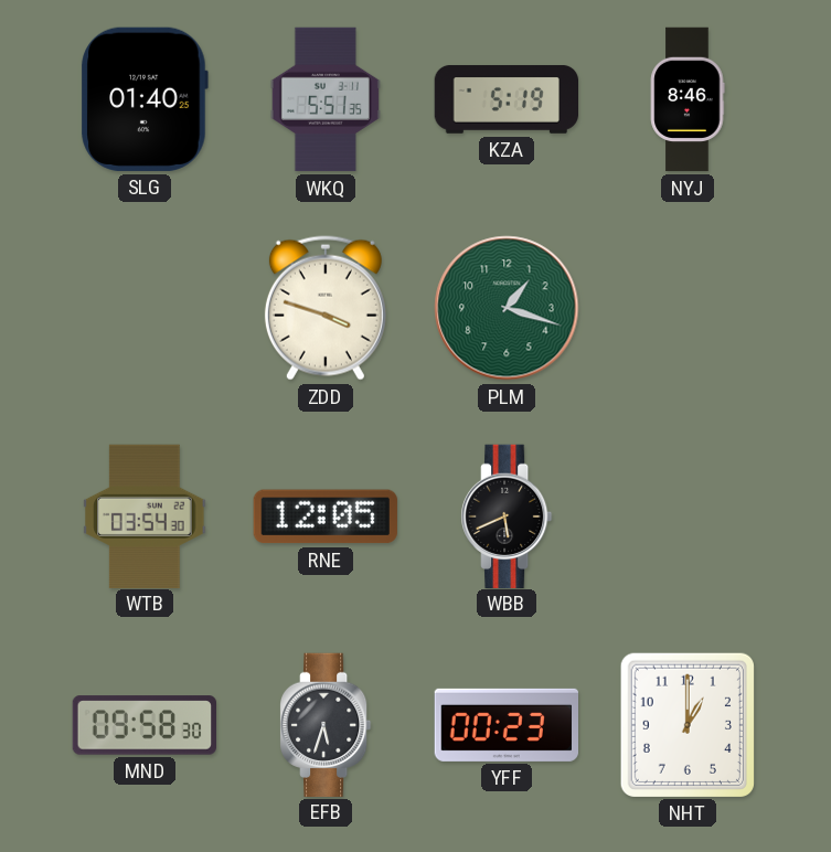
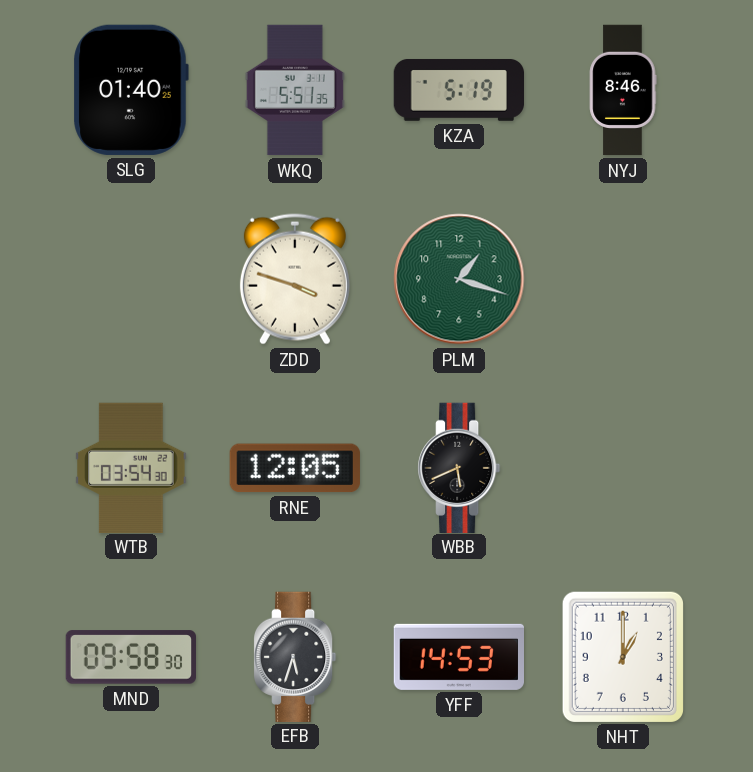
YFF: 00:23 -> 14:53
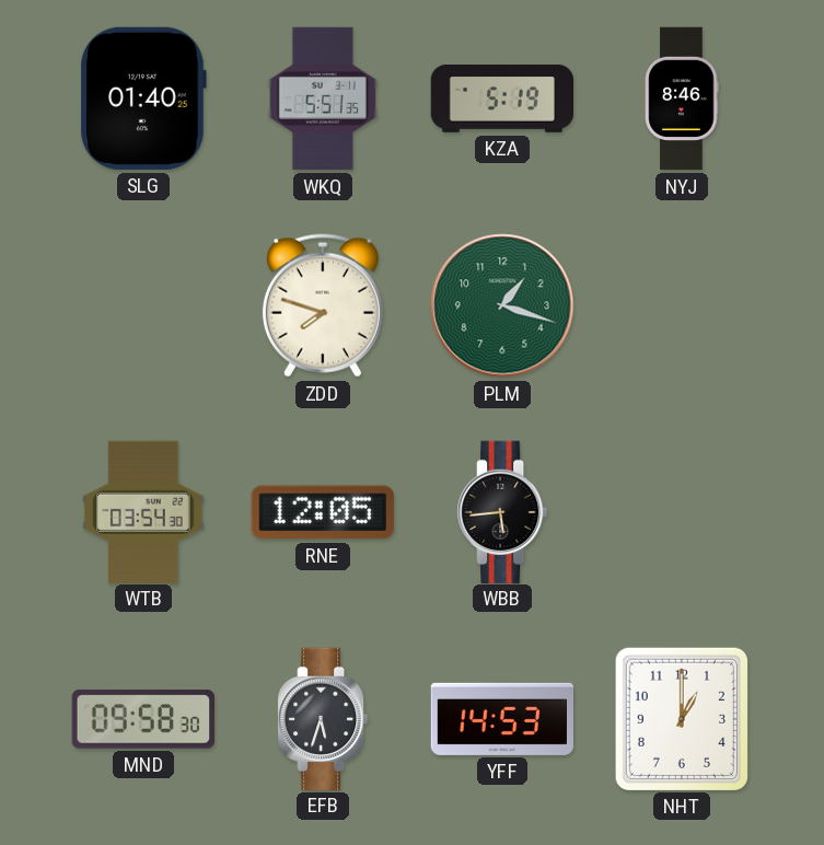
ZDD: 3:48 -> 7:48
WBB: 5:41 -> 5:44
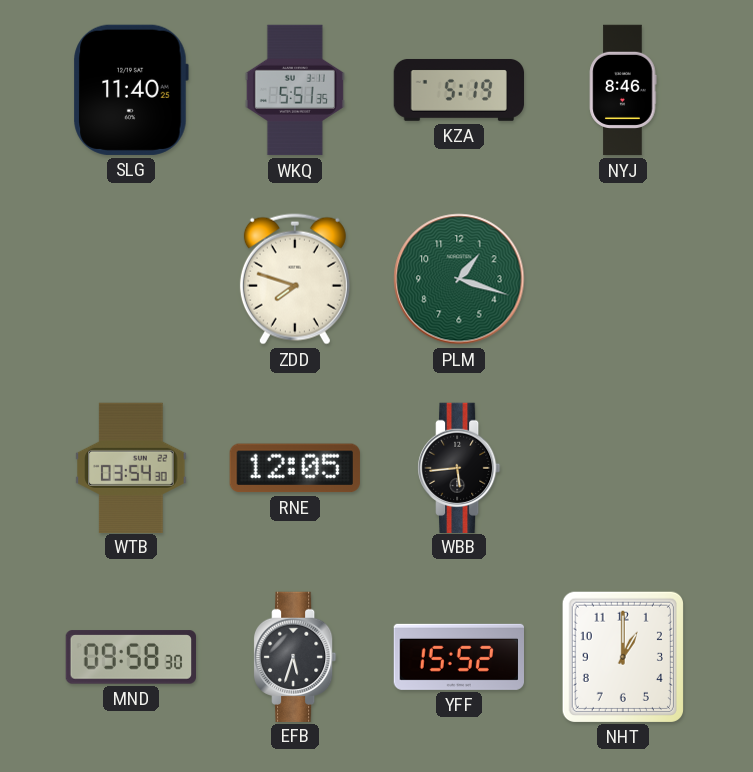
SLG: 01:40 -> 11:40
YFF: 14:53 -> 15:52
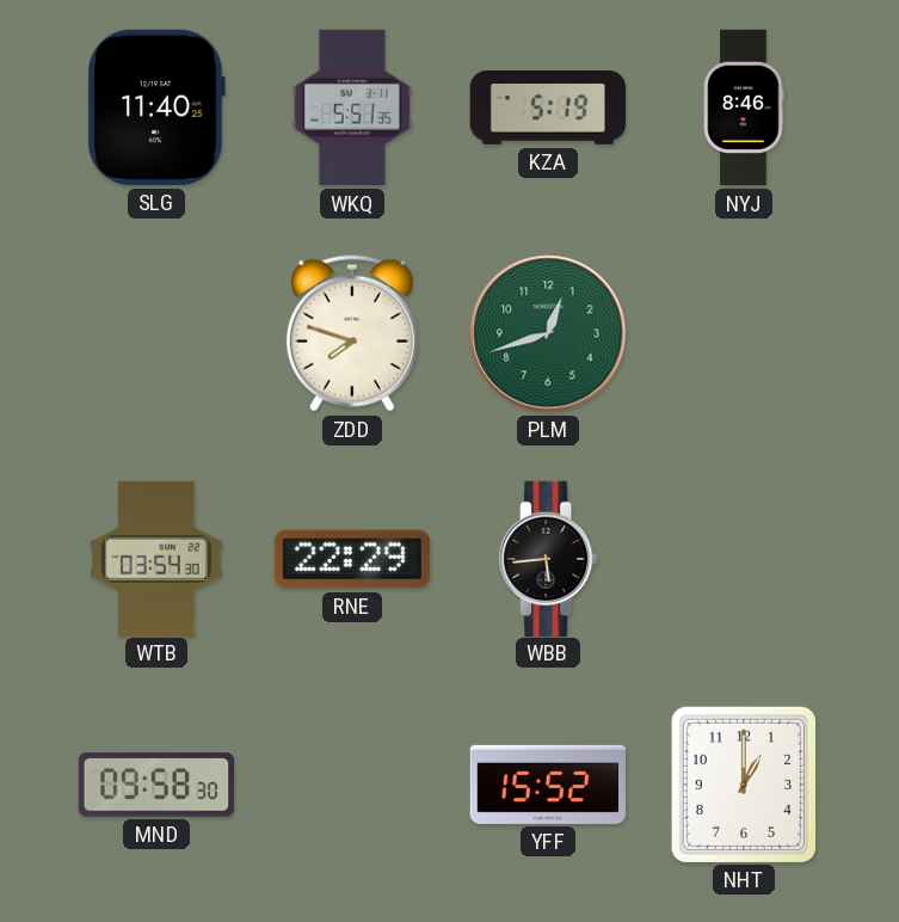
PLM: 1:18 -> 12:42
RNE: 12:05 -> 22:29
EFB: 5:33 -> none
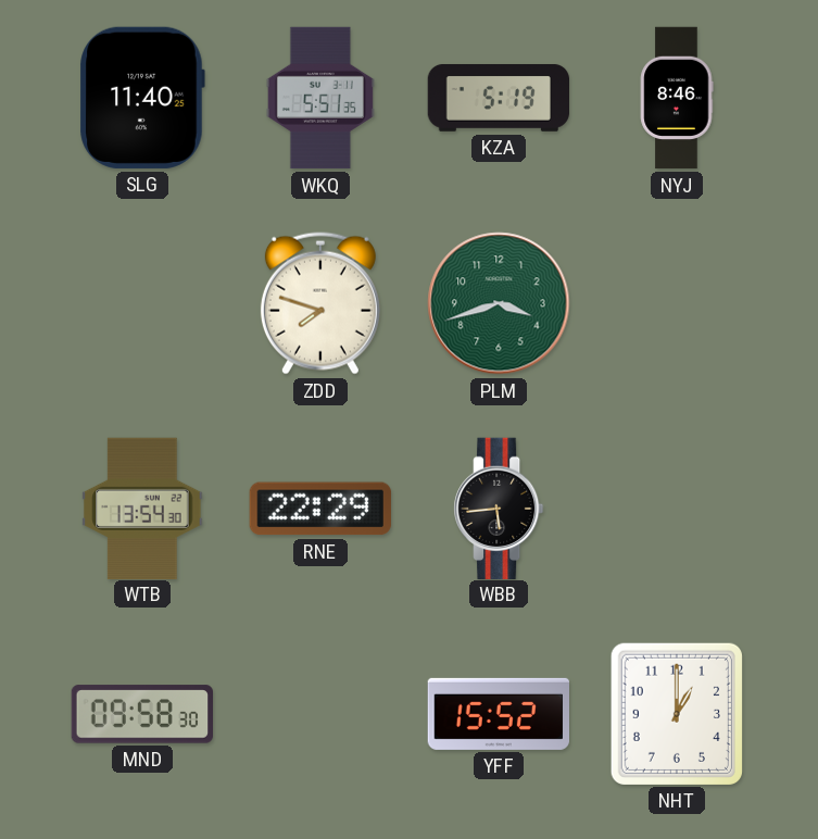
PLM: 12:42 -> 3:42
WTB: 03:54 -> 13:54
